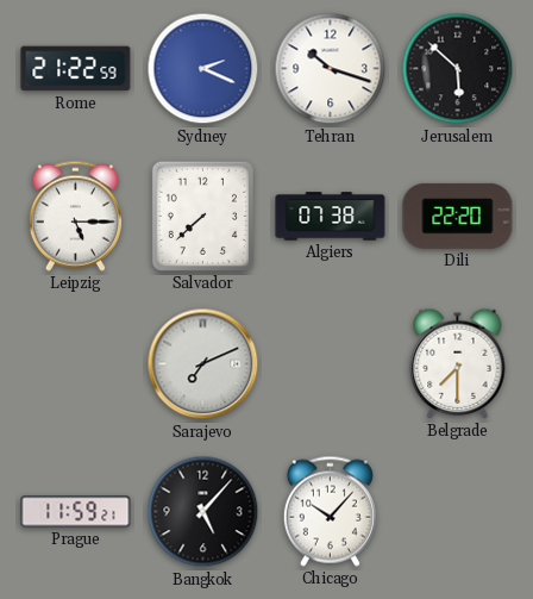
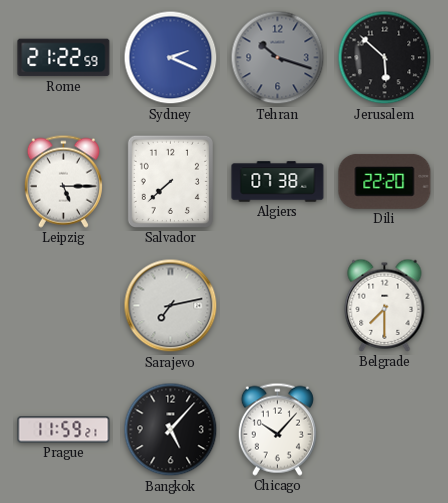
Tehran dial: white -> grey
Sarajevo: 7:11 -> 7:13
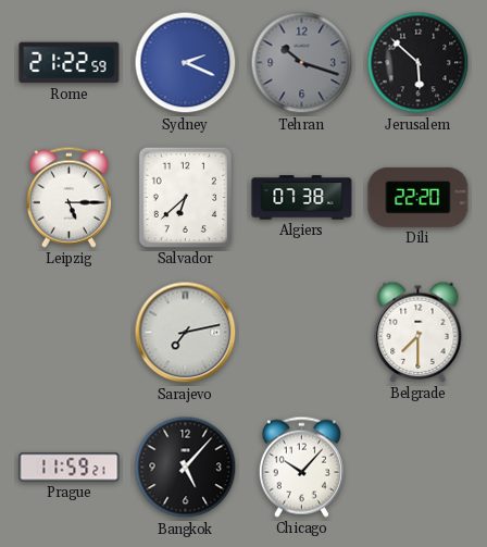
Salvador: 7:38 -> 6:38
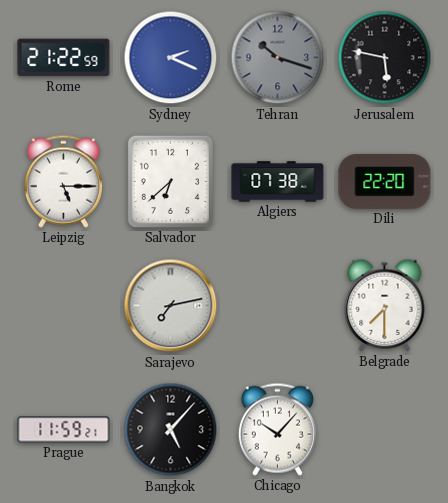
Jerusalem: 5:52 -> 5:47
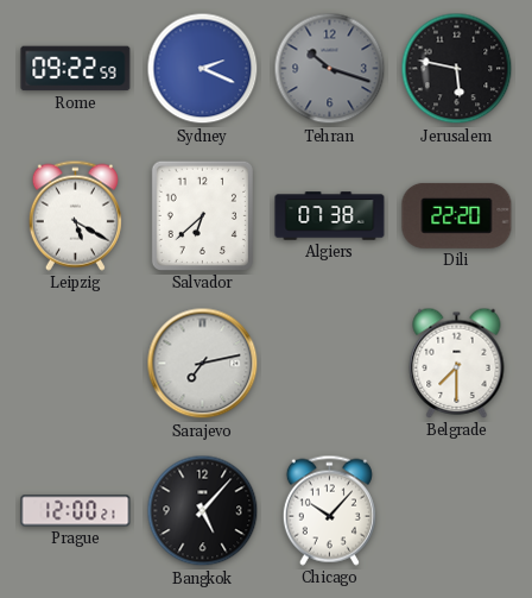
Rome: 21:22 -> 09:22
Leipzig: 5:15 -> 5:20
Prague: 11:59 -> 12:00
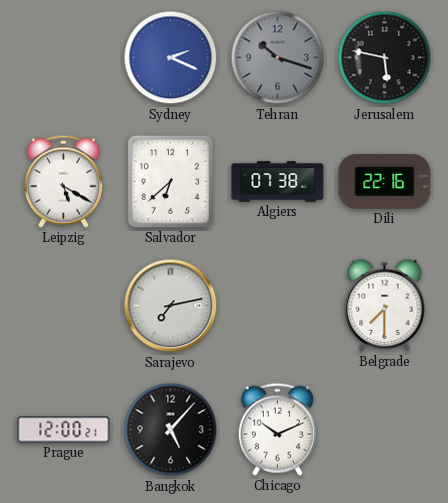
Rome: 09:22 -> none
Dili: 22:20 -> 22:16
Chicago: 10:07 -> 10:11
